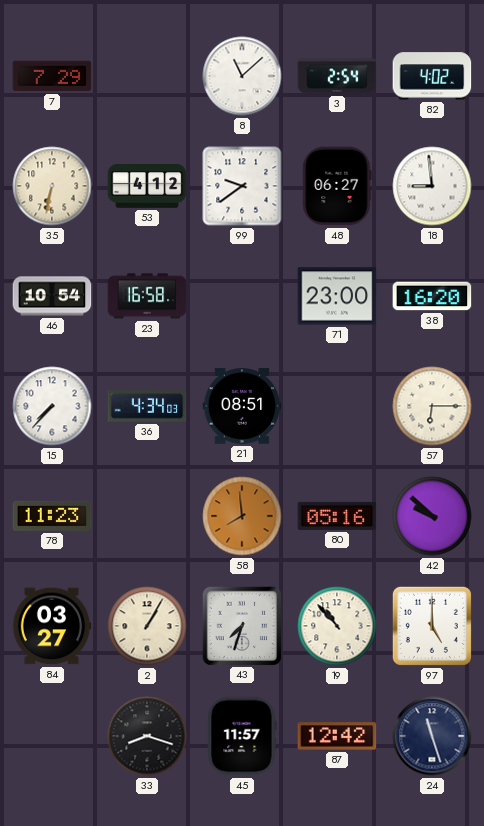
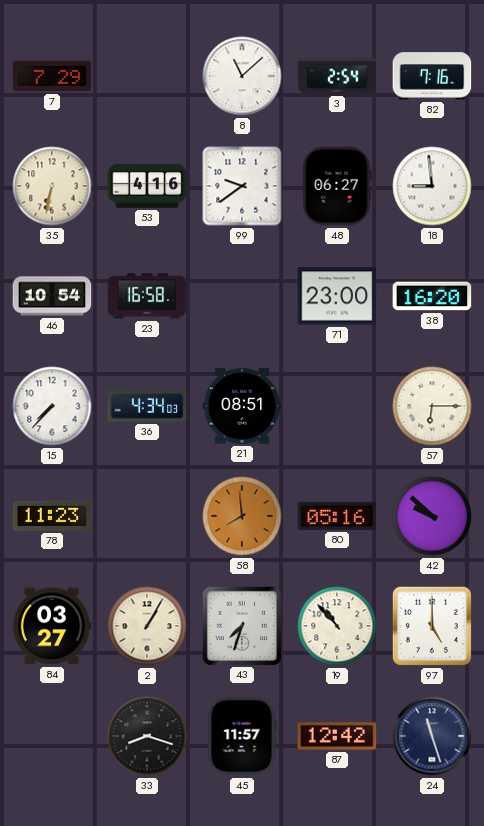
82: 4:02 -> 7:16
53: 4:12 -> 4:16
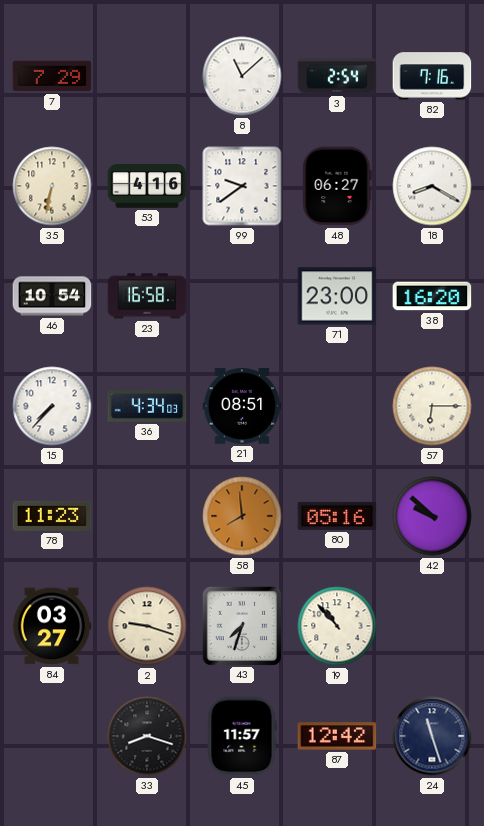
18: 8:59 -> 8:20
2: 1:05 -> 9:18
97: 5:00 -> none
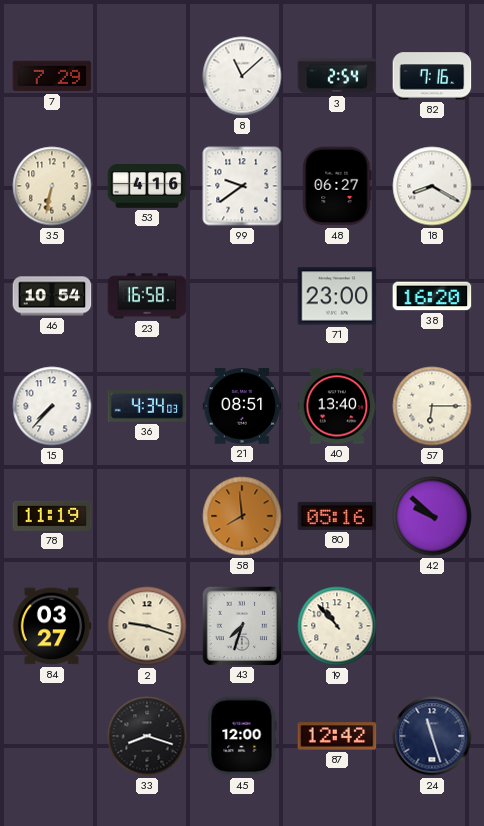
40: none -> 13:40
78: 11:23 -> 11:19
45: 11:57 -> 12:00
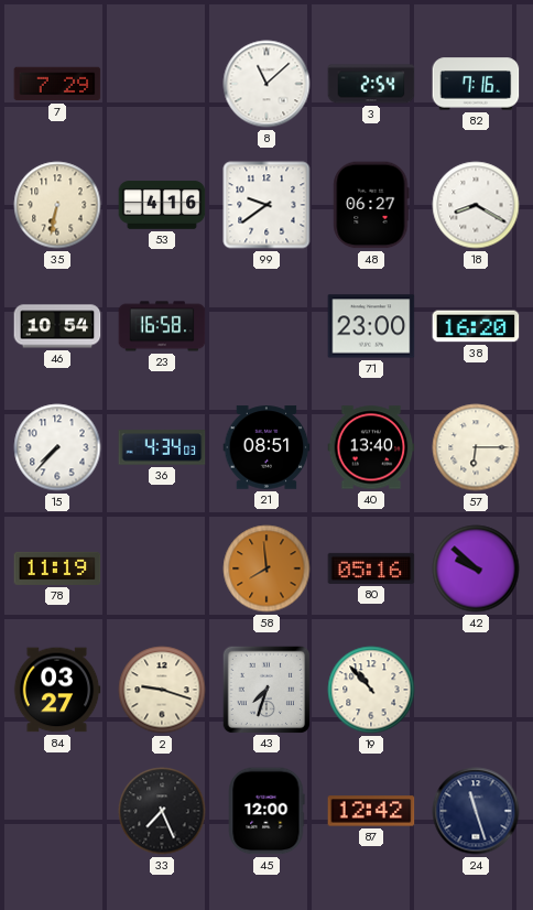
33: 8:18 -> 7:26
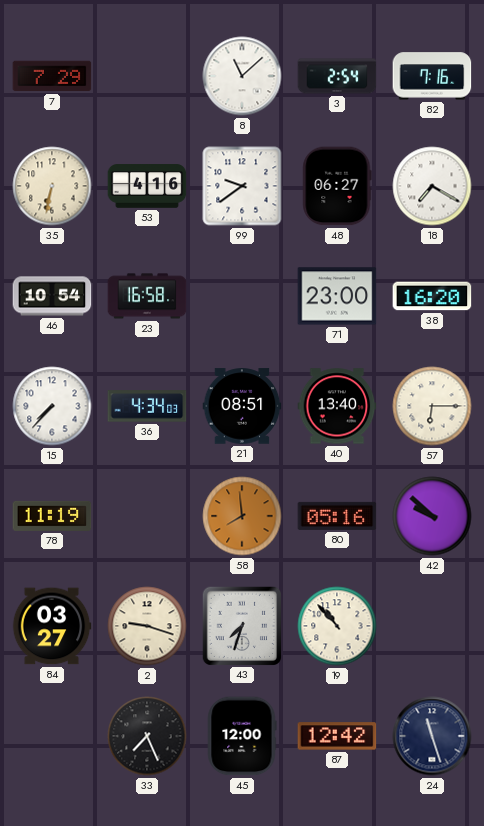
18: 8:20 -> 7:20
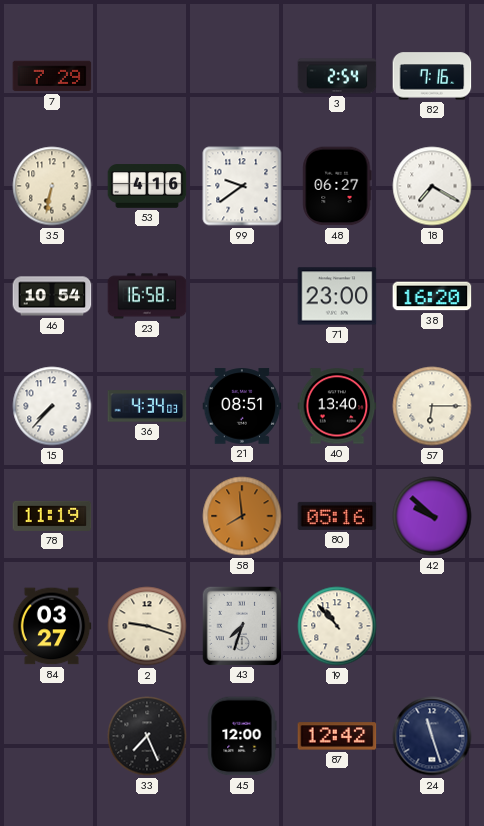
8: 11:08 -> none
